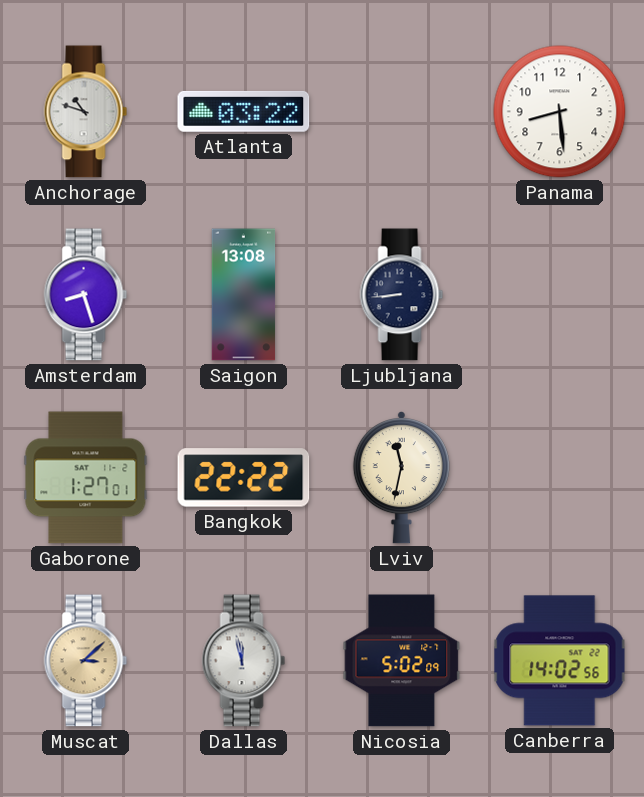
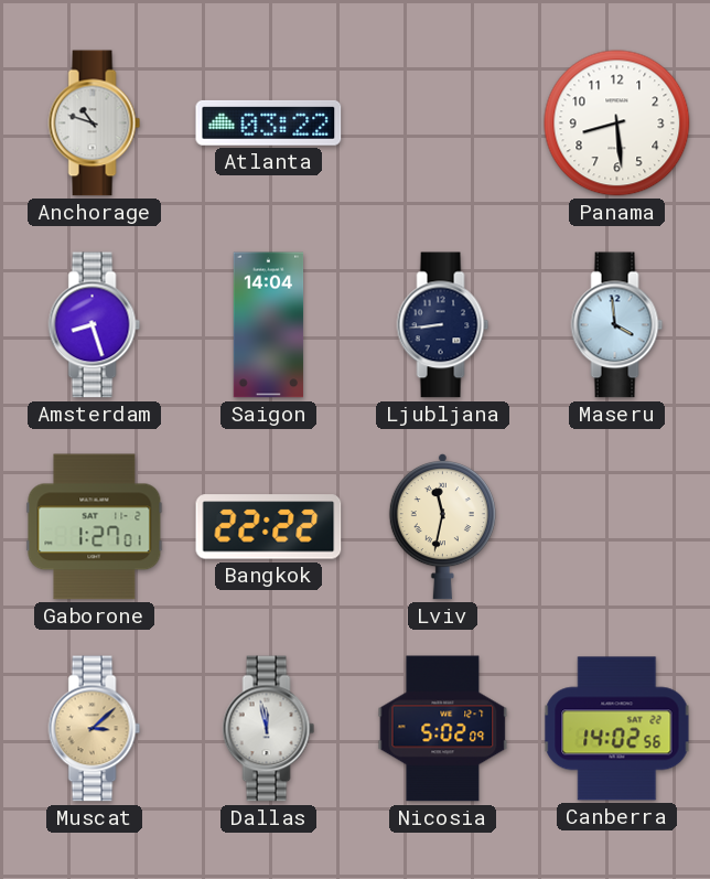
Saigon: 13:08 -> 14:04
Maseru: none -> 3:59
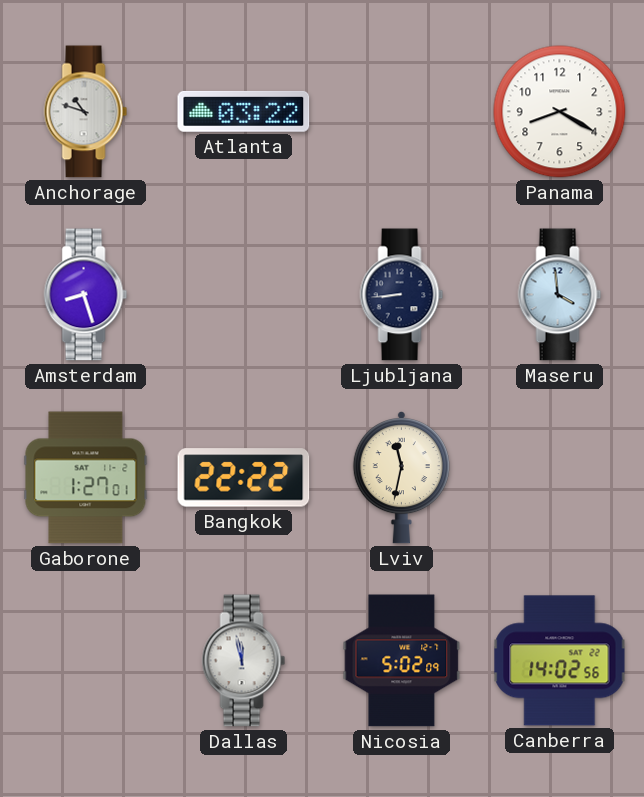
Panama: 8:29 -> 8:20
Saigon: 14:04 -> none
Muscat: 3:08 -> none
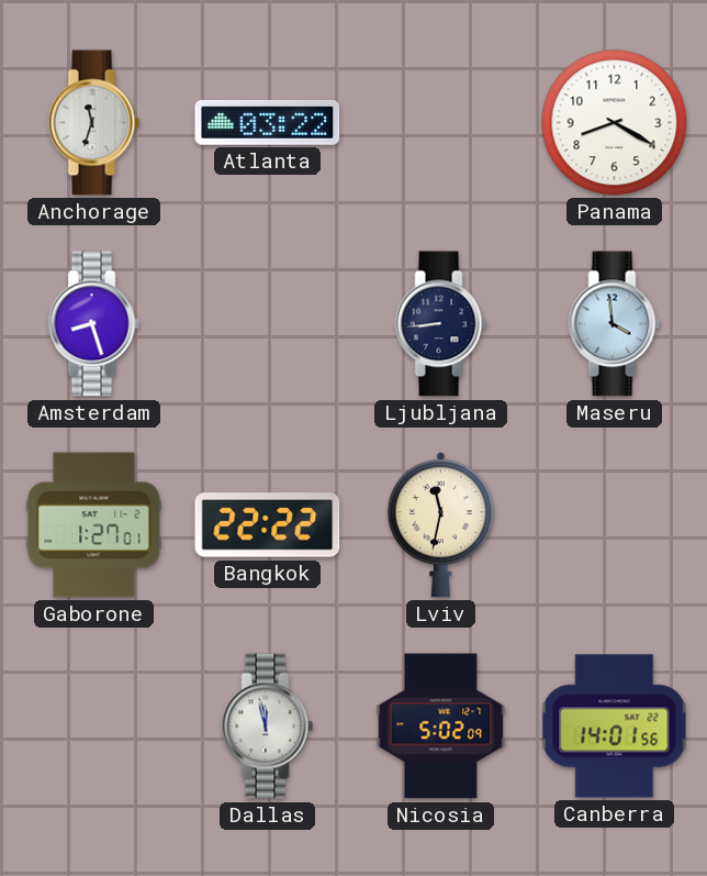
Anchorage: 10:48 -> 11:33
Canberra: 14:02 -> 14:01
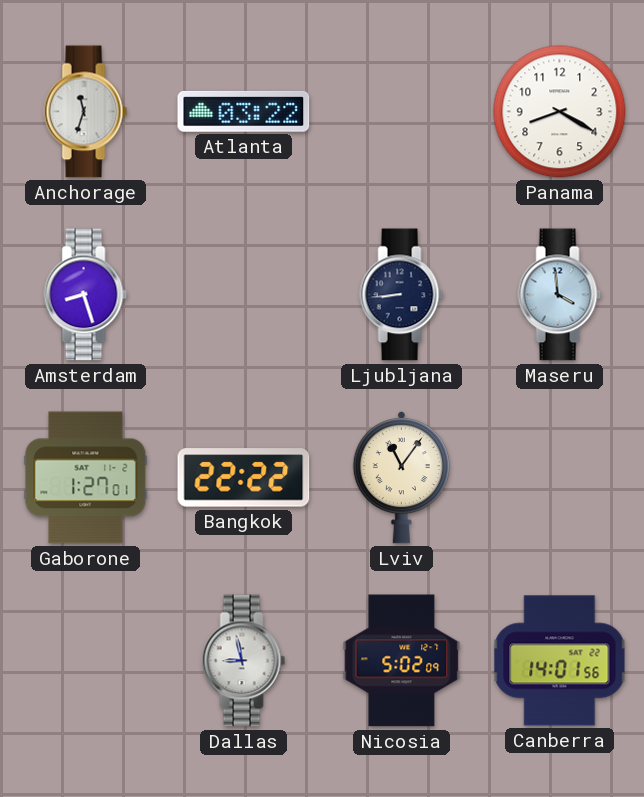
Lviv: 11:32 -> 11:06
Dallas: 11:58 -> 8:58
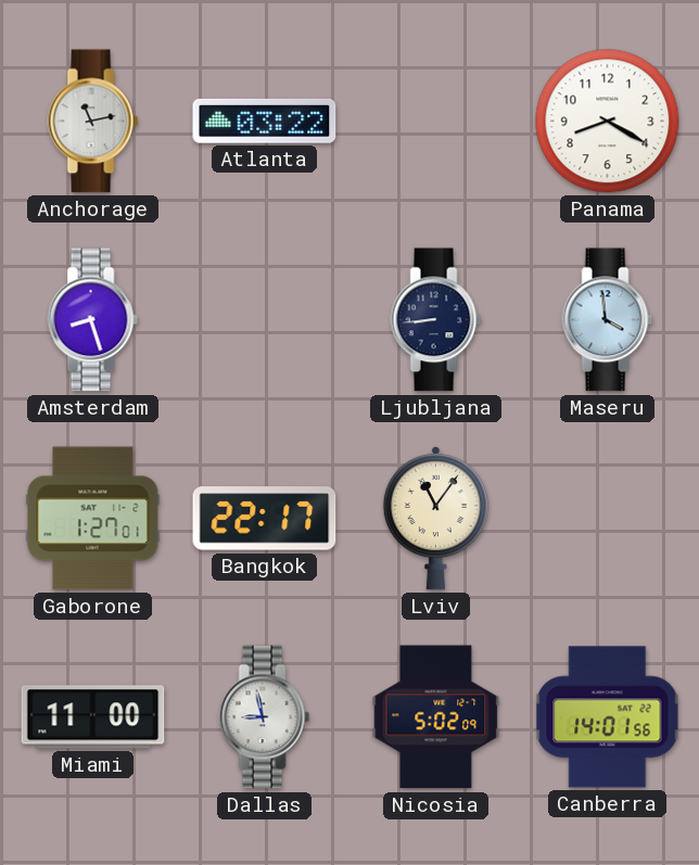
Anchorage: 11:33 -> 11:13
Bangkok: 22:22 -> 22:17
Miami: none -> 11:00
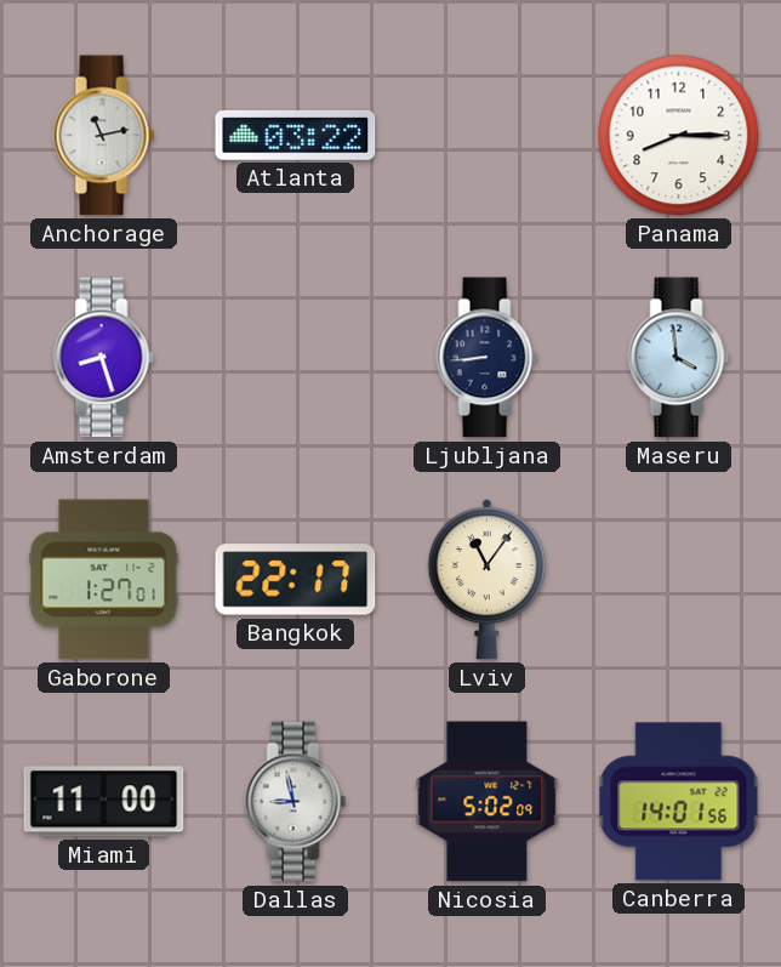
Panama: 8:20 -> 8:15
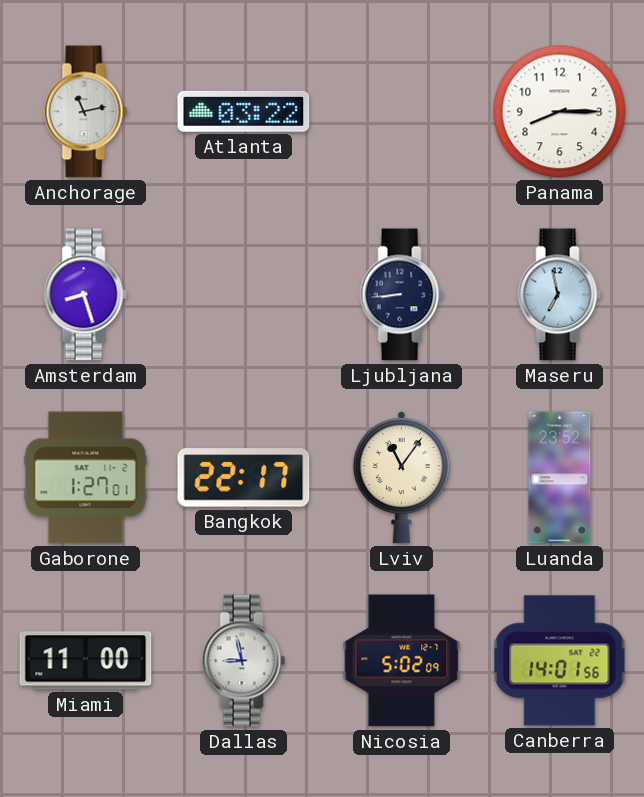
Maseru: 3:59 -> 6:58
Luanda: none -> 23:52
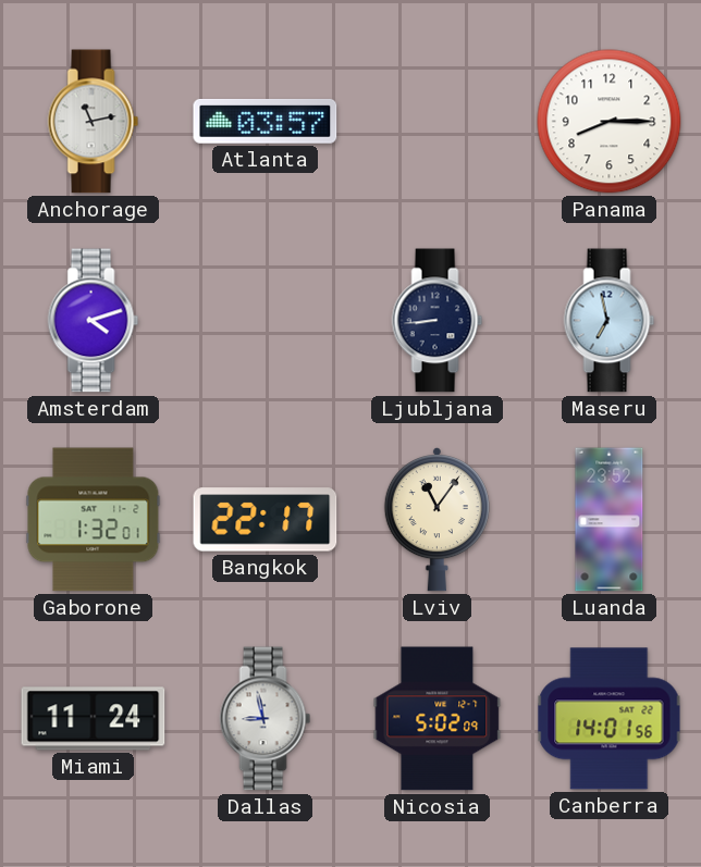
Atlanta: 03:22 -> 03:57
Amsterdam: 8:27 -> 4:12
Gaborone: 1:27 -> 1:32
Miami: 11:00 -> 11:24
